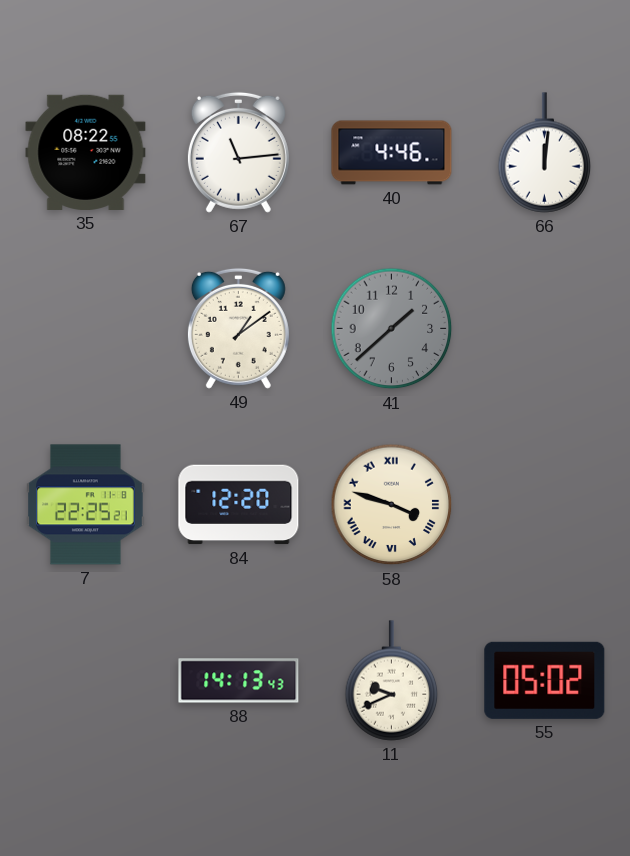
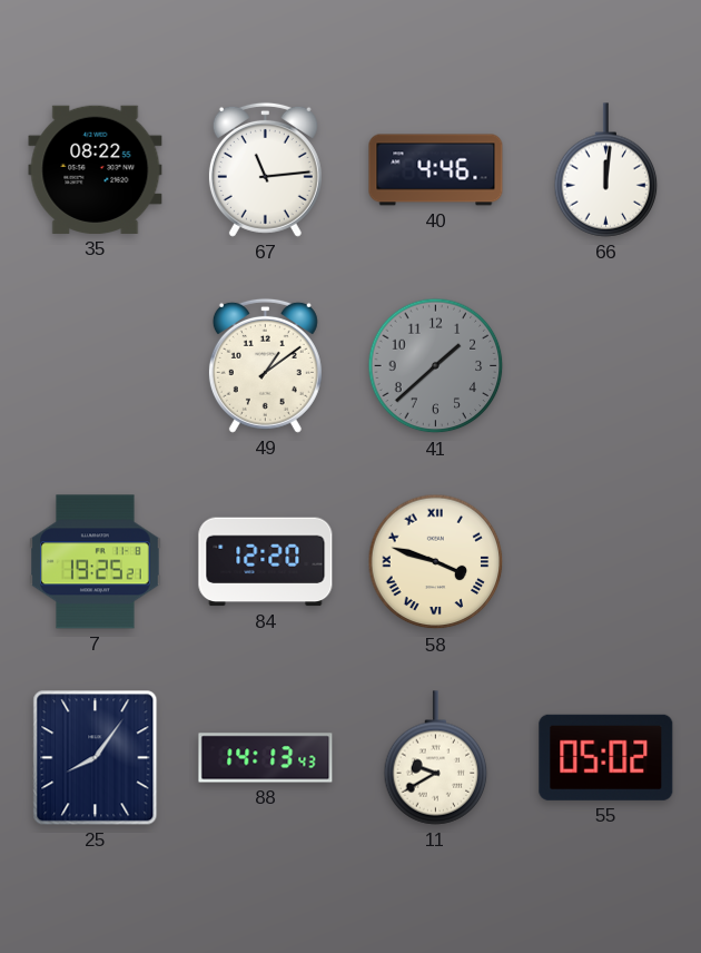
7: 22:25 -> 19:25
25: none -> 8:06
11: 9:41 -> 9:40
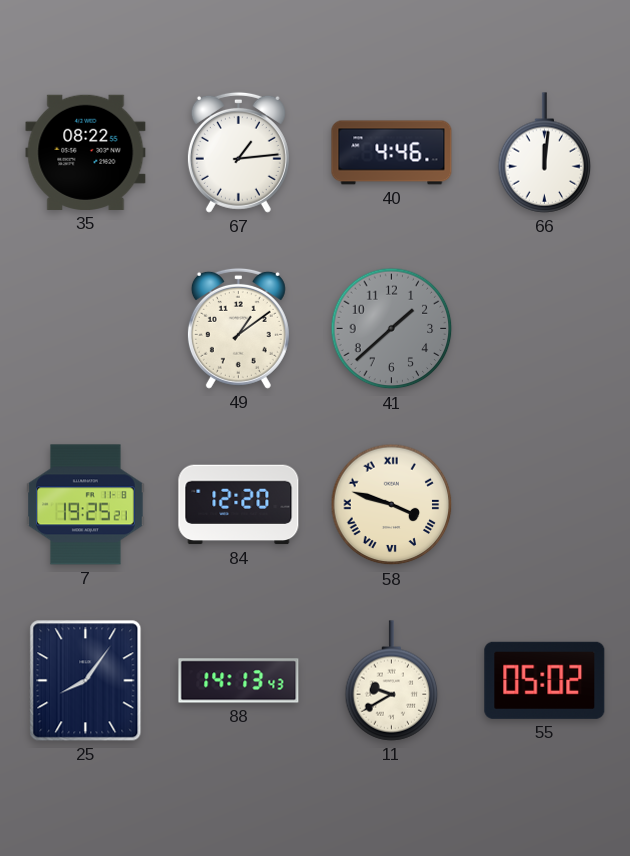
67: 11:14 -> 1:14
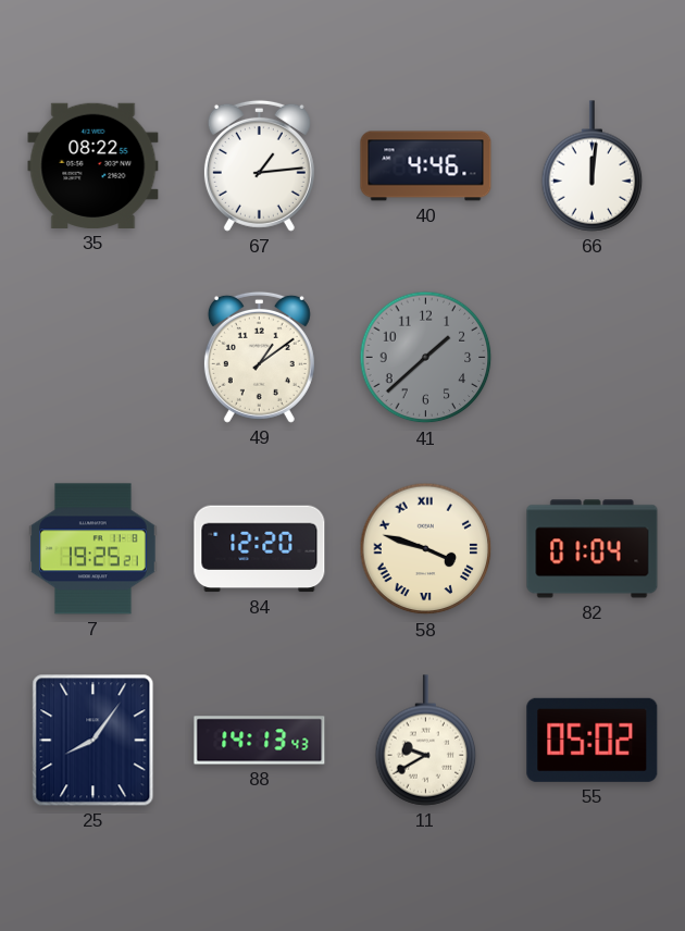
82: none -> 01:04
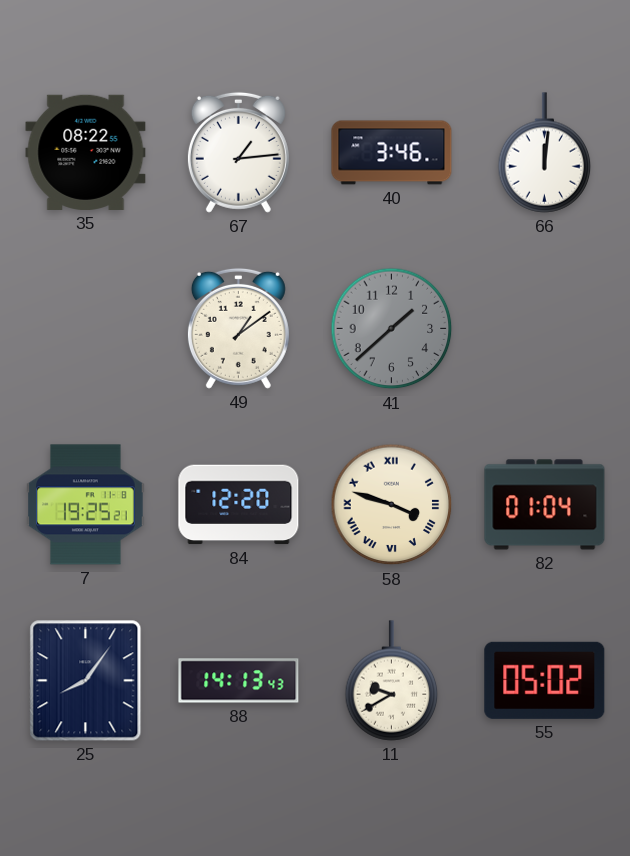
40: 4:46 -> 3:46
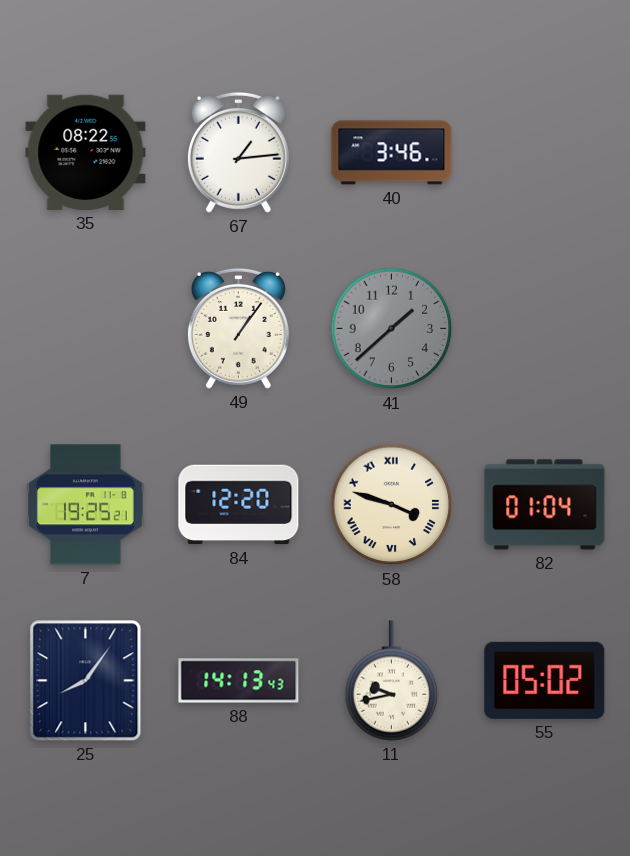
66: 12:01 -> none
49: 1:09 -> 1:06
11: 9:40 -> 9:43
